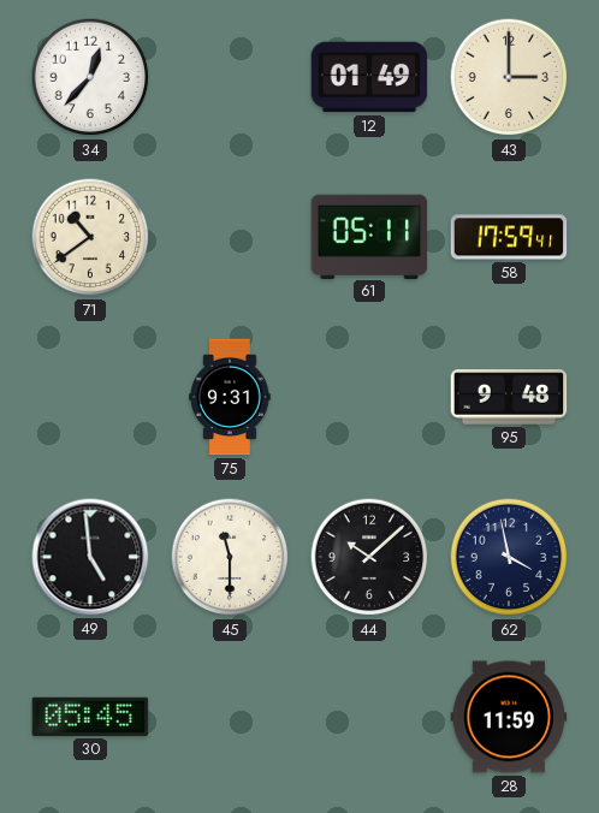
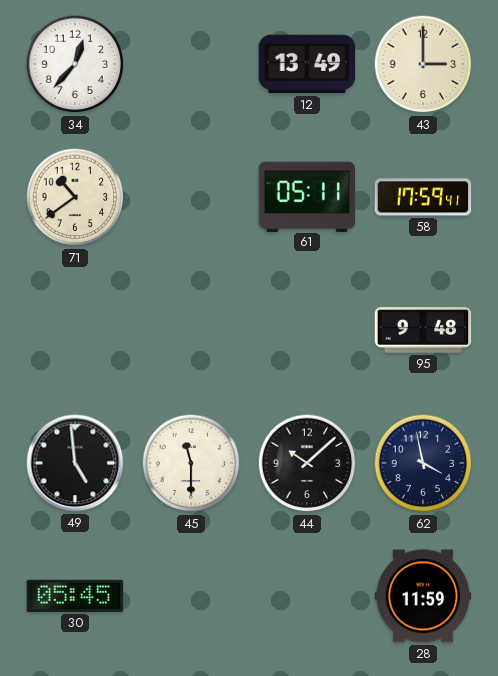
12: 01:49 -> 13:49
75: 9:31 -> none
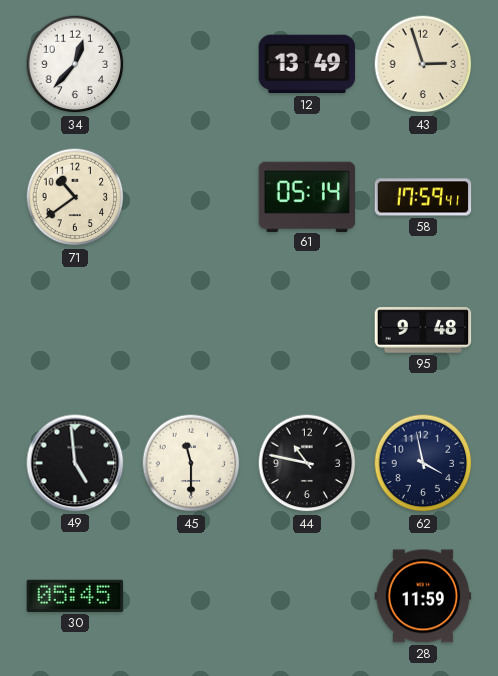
43: 3:00 -> 2:57
61: 05:11 -> 05:14
44: 10:08 -> 10:47
